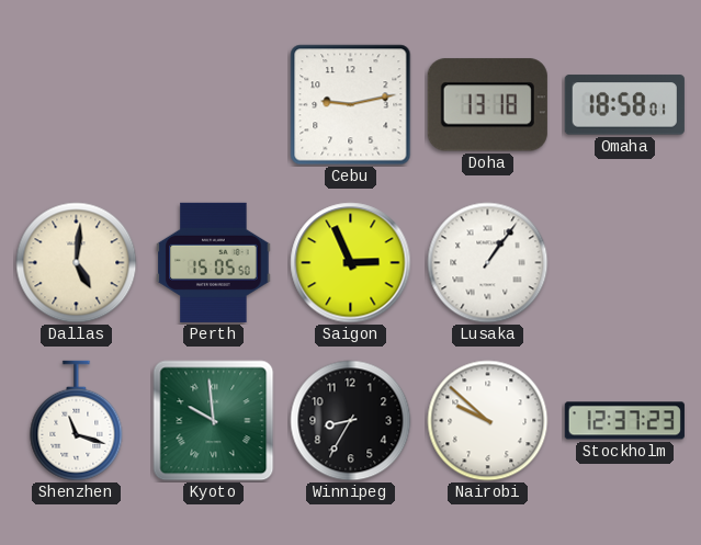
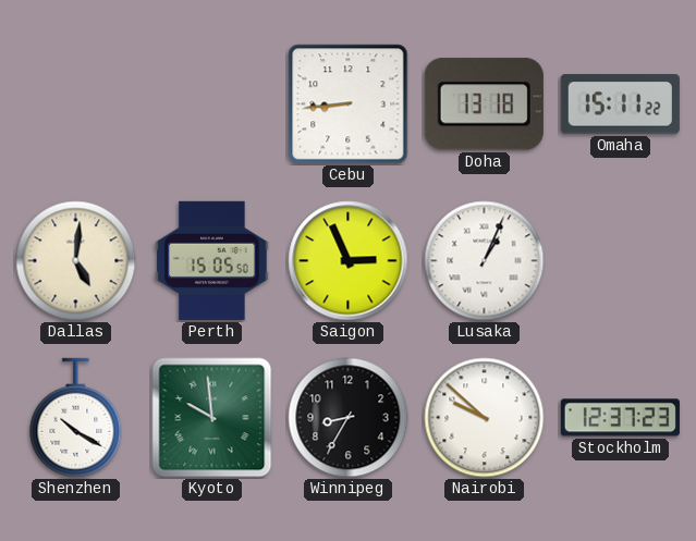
Cebu: 9:13 -> 8:44
Omaha: 18:58 -> 15:11
Lusaka: 1:06 -> 1:04
Shenzhen: 11:18 -> 10:20
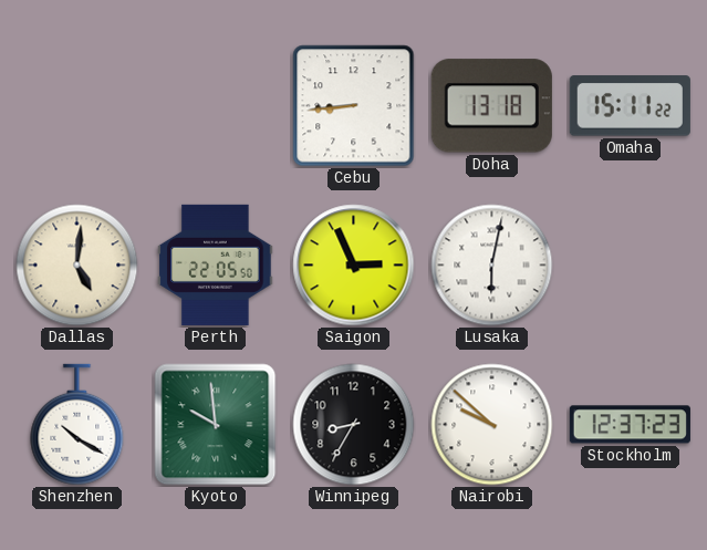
Perth: 15:05 -> 22:05
Lusaka: 1:04 -> 6:02
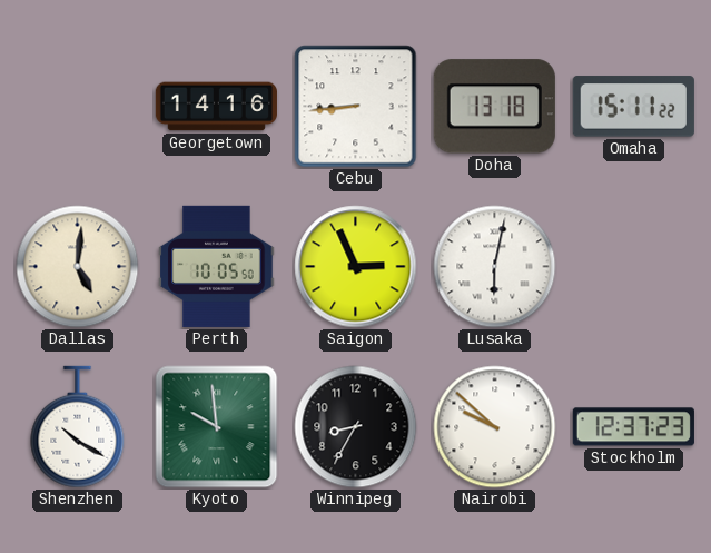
Georgetown: none -> 14:16
Perth: 22:05 -> 10:05
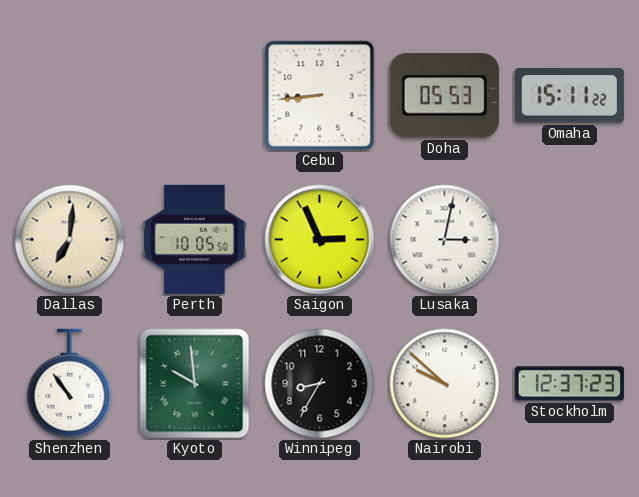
Georgetown: 14:16 -> none
Doha: 13:18 -> 05:53
Dallas: 5:01 -> 7:01
Lusaka: 6:02 -> 3:02
Shenzhen: 10:20 -> 10:54
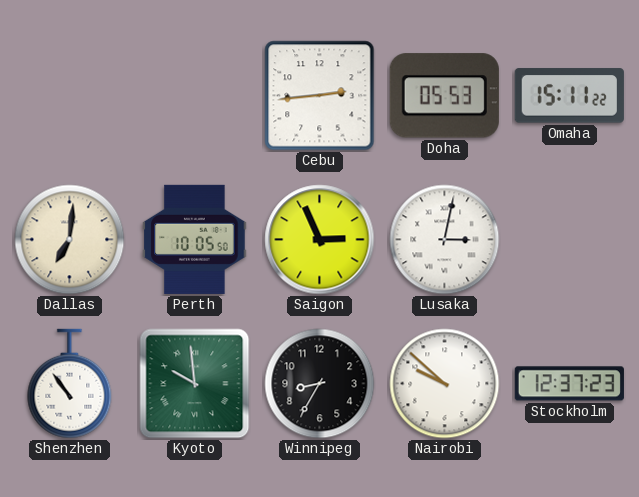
Cebu: 8:44 -> 2:44
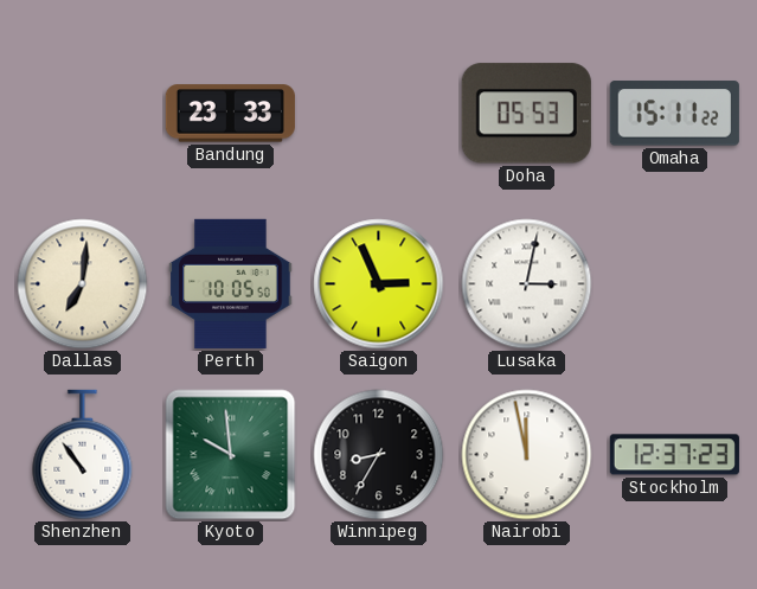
Bandung: none -> 23:33
Cebu: 2:44 -> none
Nairobi: 9:52 -> 11:58
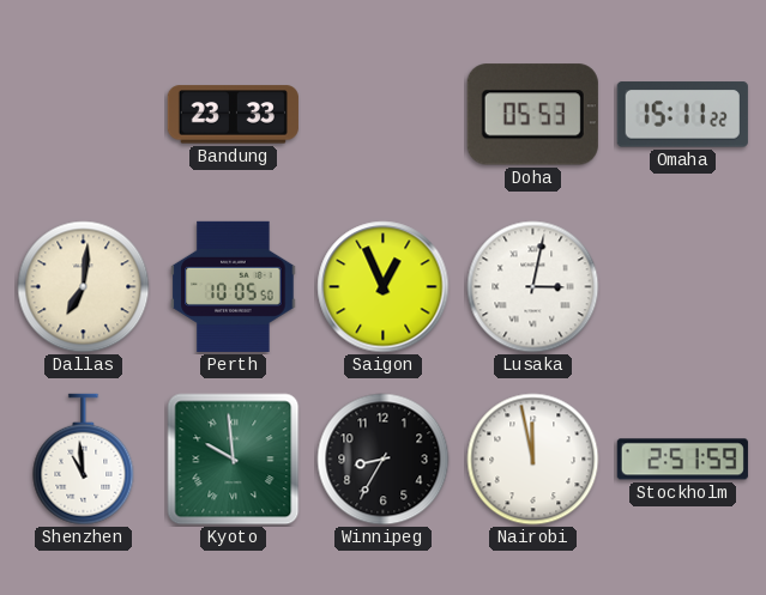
Saigon: 2:56 -> 12:56
Shenzhen: 10:54 -> 10:59
Stockholm: 12:37 -> 2:51
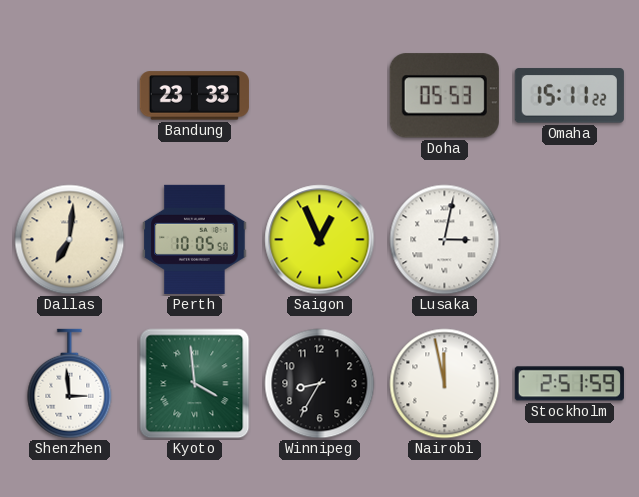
Shenzhen: 10:59 -> 2:59
Kyoto: 9:59 -> 3:59
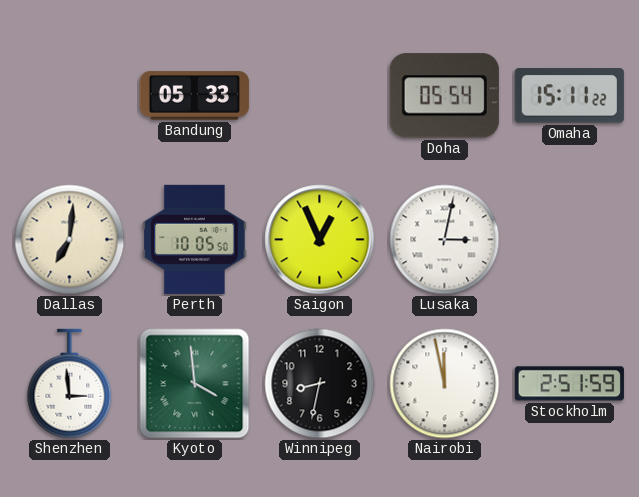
Bandung: 23:33 -> 05:33
Doha: 05:53 -> 05:54
Winnipeg: 8:35 -> 8:32
